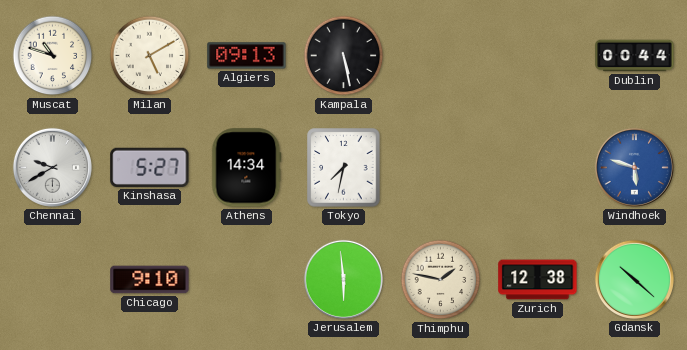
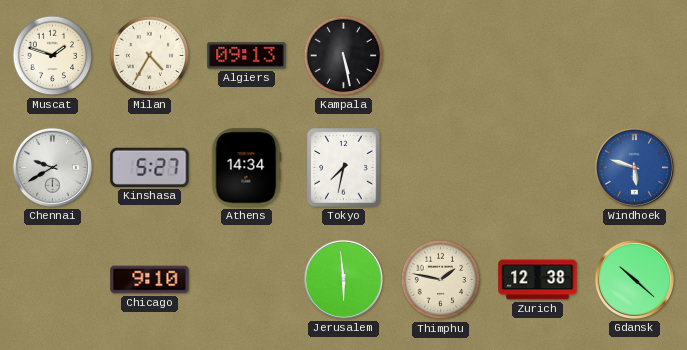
Muscat: 10:48 -> 1:48
Milan: 5:10 -> 4:35
Dublin: 00:44 -> none
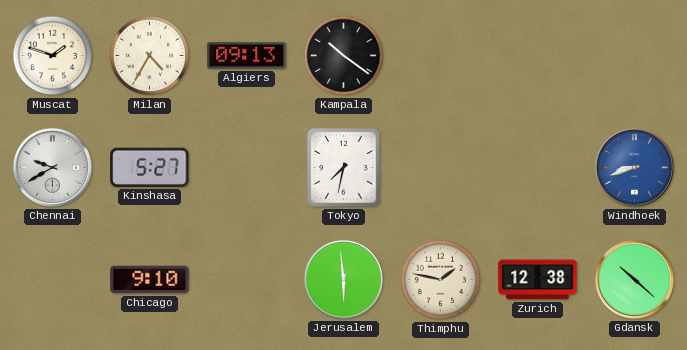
Kampala: 5:28 -> 10:21
Athens: 14:34 -> none
Windhoek: 5:48 -> 8:42
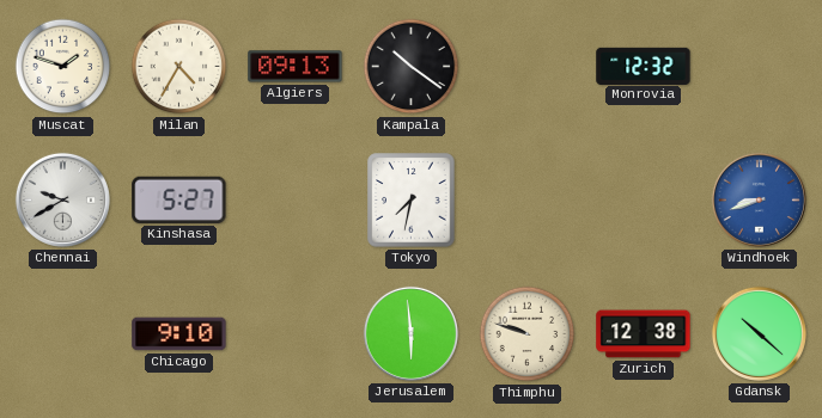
Monrovia: none -> 12:32
Thimphu: 1:47 -> 9:48
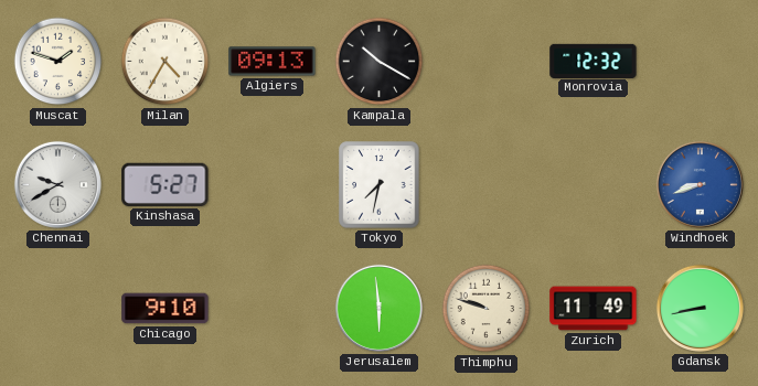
Kampala: 10:21 -> 10:20
Zurich: 12:38 -> 11:49
Gdansk: 10:22 -> 8:43
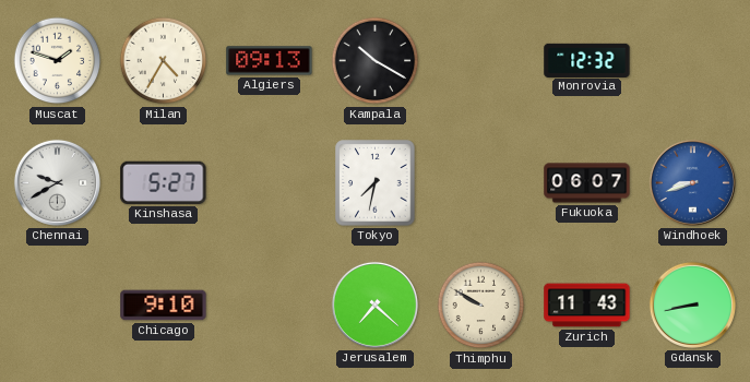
Fukuoka: none -> 06:07
Jerusalem: 5:59 -> 7:22
Thimphu: 9:48 -> 9:50
Zurich: 11:49 -> 11:43
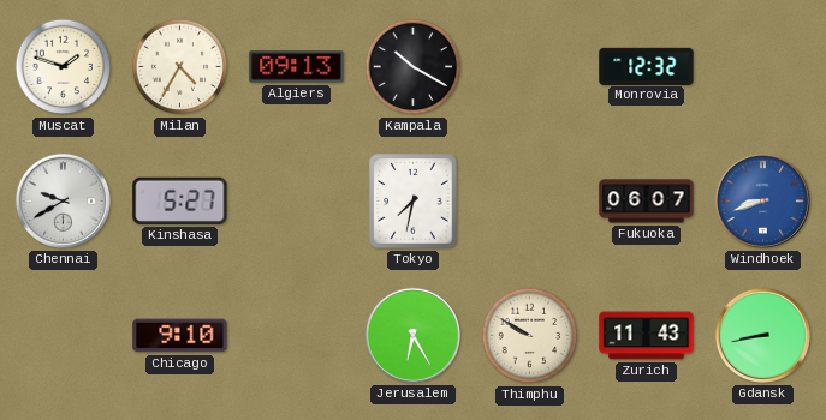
Jerusalem: 7:22 -> 6:25
